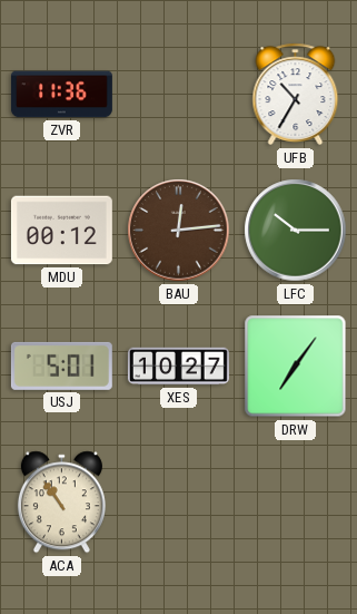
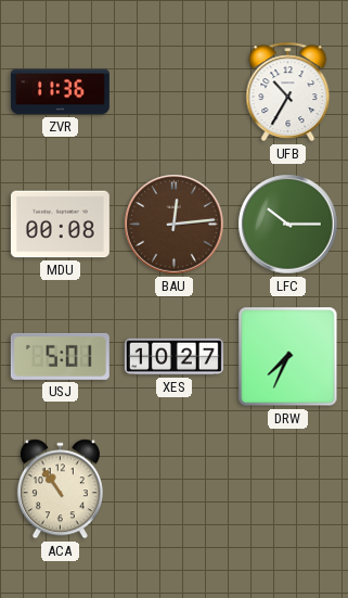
MDU: 00:12 -> 00:08
DRW: 7:06 -> 7:34
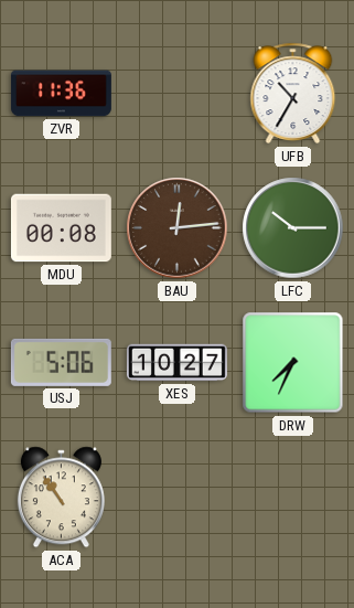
USJ: 5:01 -> 5:06
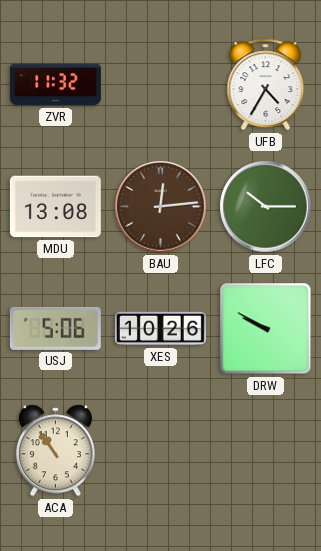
ZVR: 11:36 -> 11:32
UFB: 10:35 -> 4:35
MDU: 00:08 -> 13:08
XES: 10:27 -> 10:26
DRW: 7:34 -> 9:50
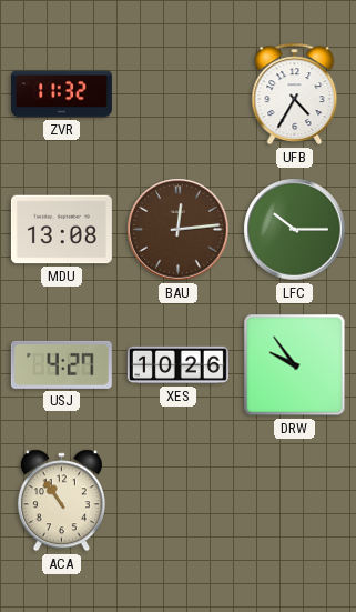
USJ: 5:06 -> 4:27
DRW: 9:50 -> 9:54
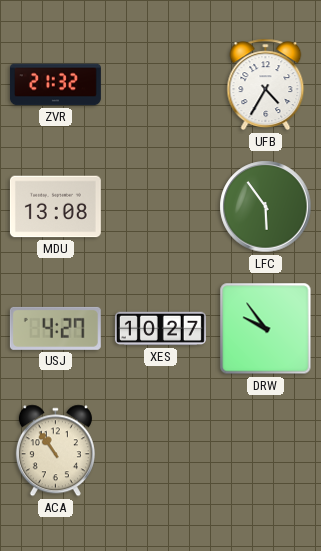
ZVR: 11:32 -> 21:32
BAU: 12:14 -> none
LFC: 10:15 -> 5:54
XES: 10:26 -> 10:27
